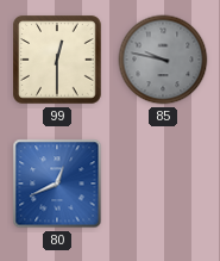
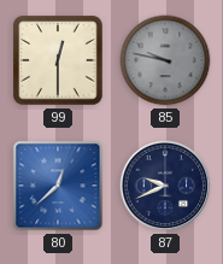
80: 12:41 -> 12:38
87: none -> 9:41
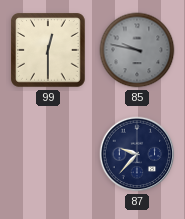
80: 12:38 -> none
87: 9:41 -> 9:37
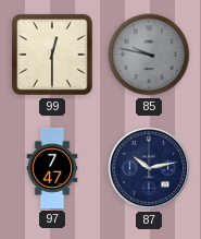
97: none -> 7:47
87: 9:37 -> 10:13
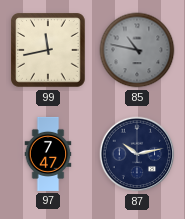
99: 12:30 -> 11:43
85: 9:47 -> 10:47
